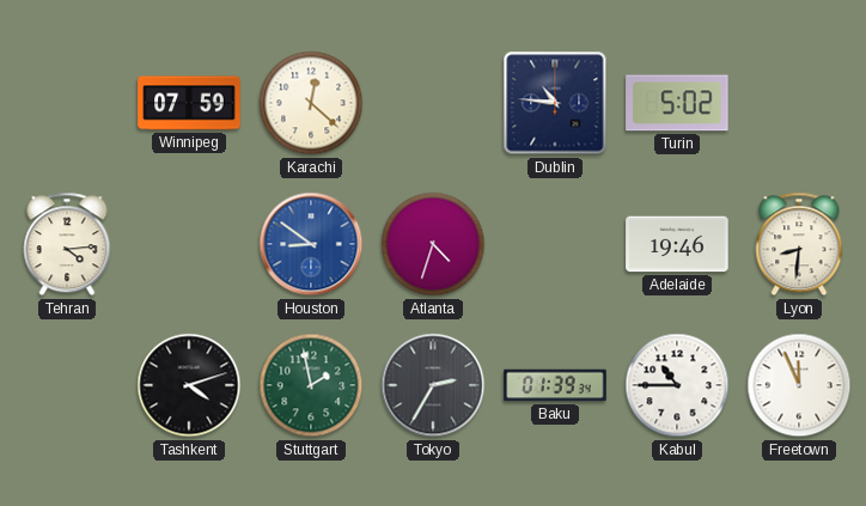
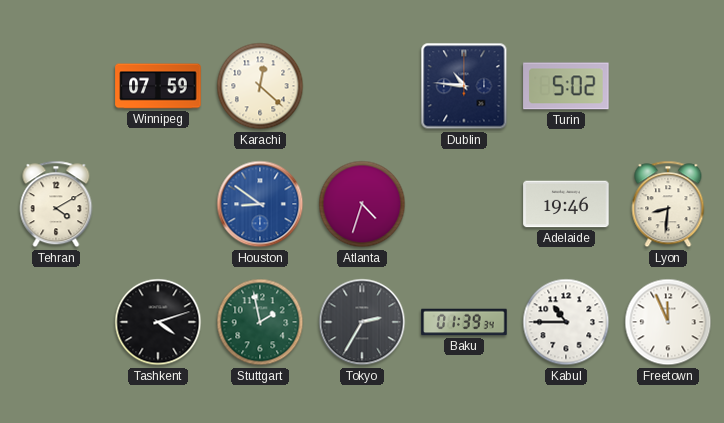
Tehran: 4:14 -> 4:10
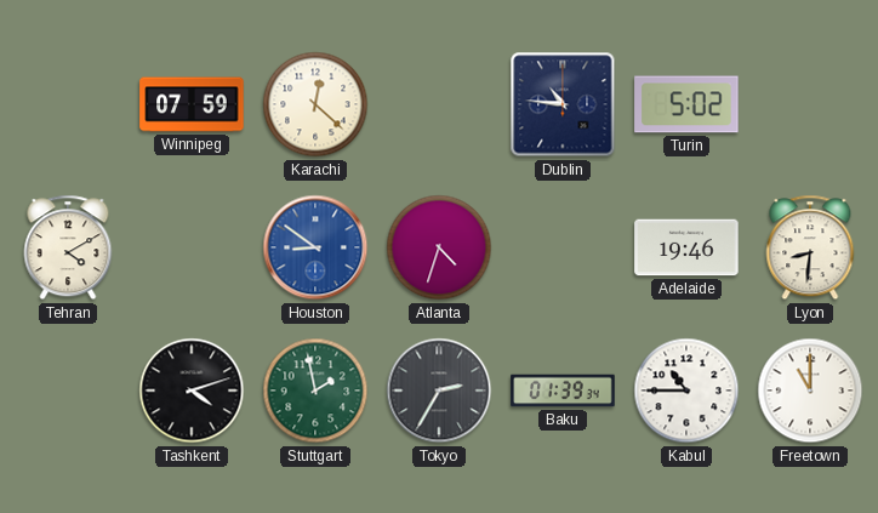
Freetown: 11:56 -> 11:00
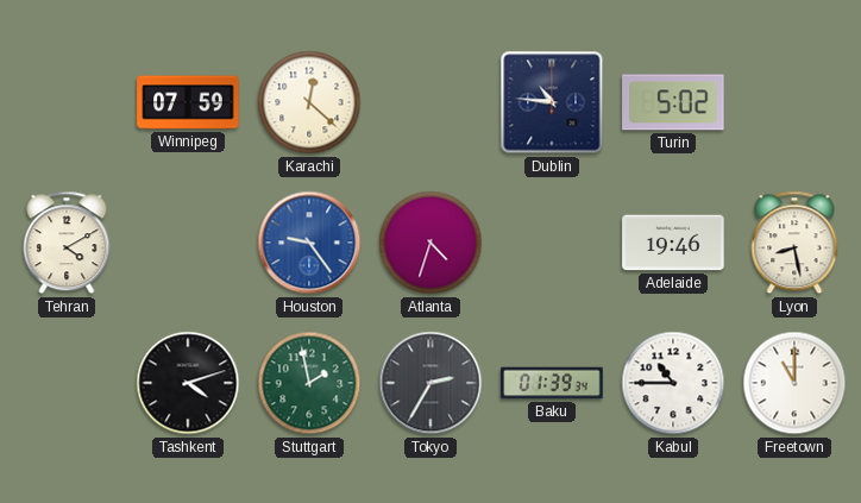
Houston: 8:51 -> 9:24
Lyon: 8:31 -> 8:28
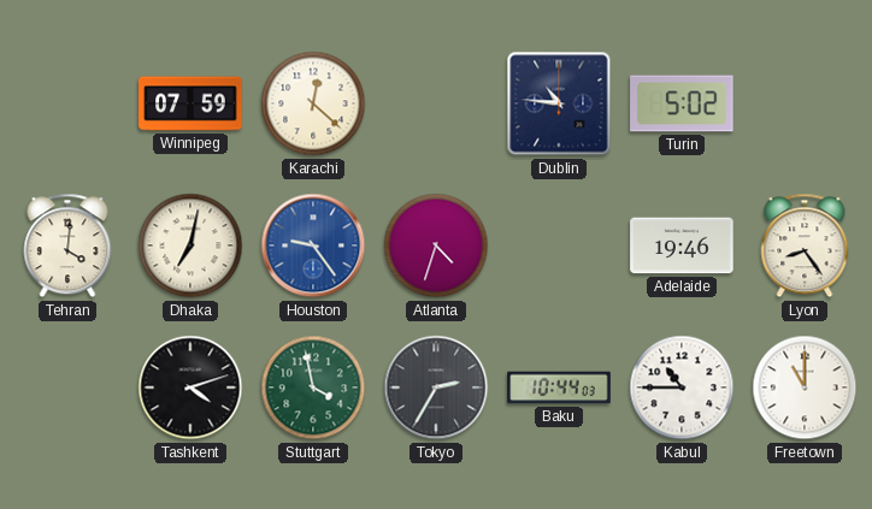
Tehran: 4:10 -> 4:01
Dhaka: none -> 7:02
Lyon: 8:28 -> 8:24
Stuttgart: 1:58 -> 3:58
Baku: 01:39 -> 10:44
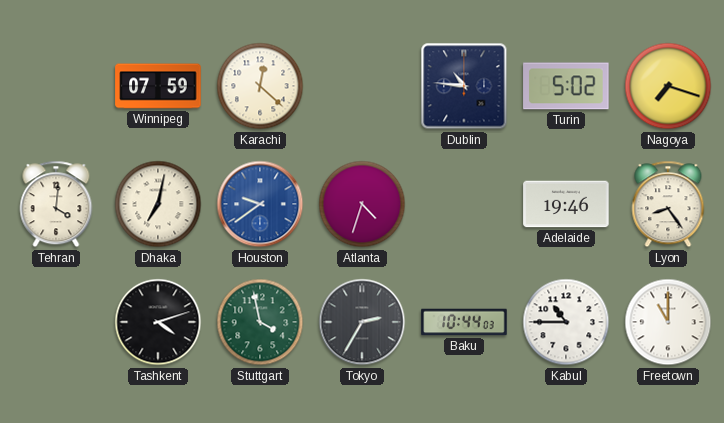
Nagoya: none -> 7:18
Houston: 9:24 -> 9:39
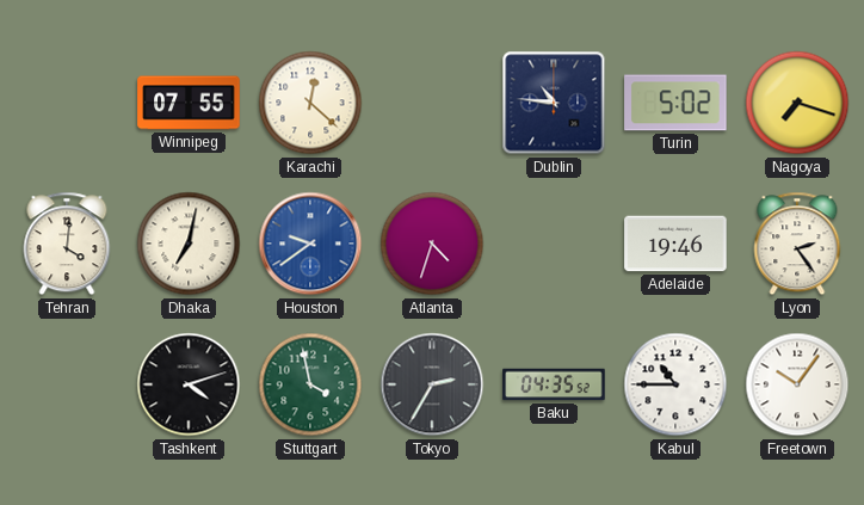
Winnipeg: 07:59 -> 07:55
Lyon: 8:24 -> 2:24
Baku: 10:44 -> 04:35
Freetown: 11:00 -> 10:06
